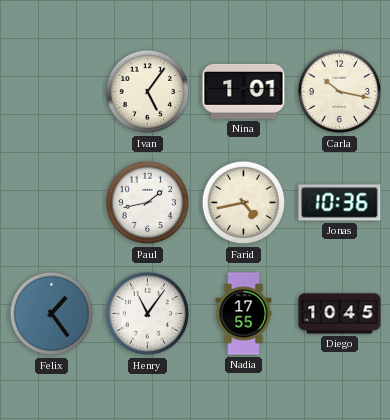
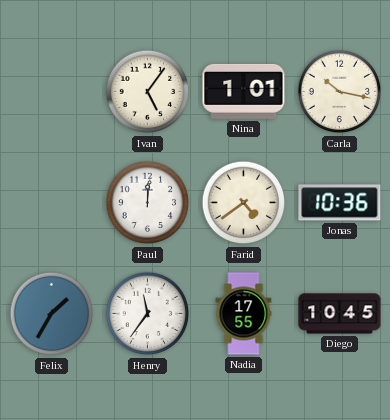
Paul: 1:43 -> 12:01
Farid: 4:43 -> 4:39
Felix: 1:24 -> 1:35
Henry: 11:06 -> 11:36
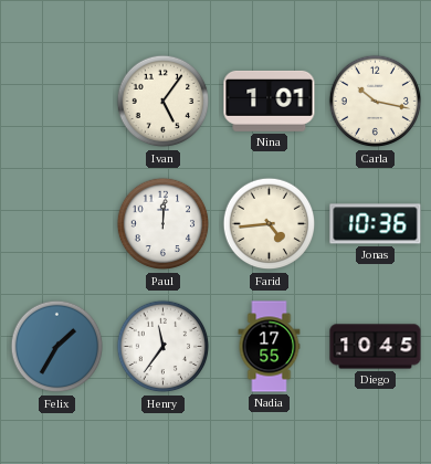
Farid: 4:39 -> 4:44
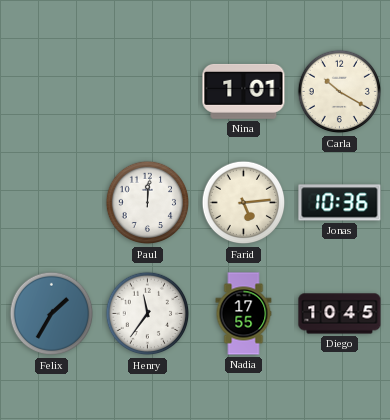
Ivan: 5:06 -> none
Carla: 10:17 -> 10:20
Farid: 4:44 -> 5:14
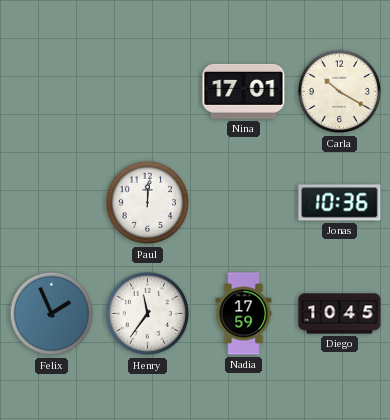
Nina: 1:01 -> 17:01
Farid: 5:14 -> none
Felix: 1:35 -> 1:56
Nadia: 17:55 -> 17:59
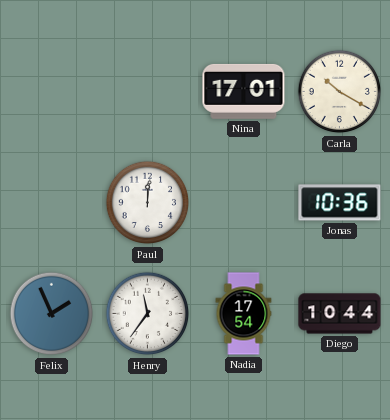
Nadia: 17:59 -> 17:54
Diego: 10:45 -> 10:44
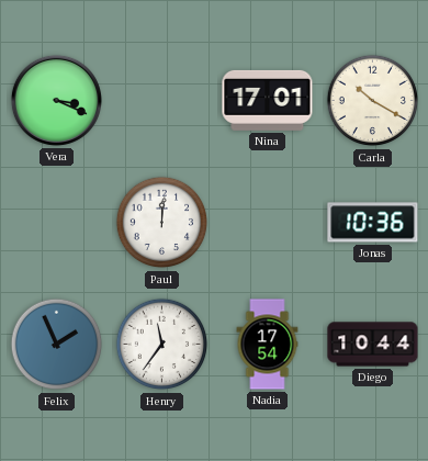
Vera: none -> 3:19
